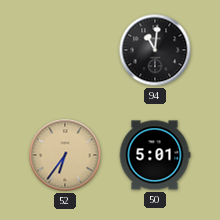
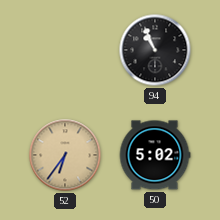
94: 11:01 -> 10:56
50: 5:01 -> 5:02
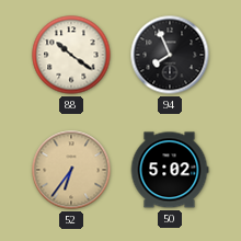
88: none -> 10:21
94: 10:56 -> 7:56
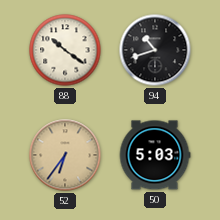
94: 7:56 -> 10:42
50: 5:02 -> 5:03
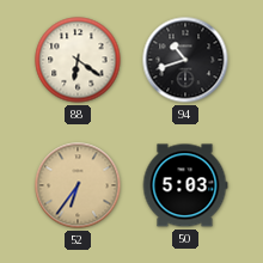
88: 10:21 -> 6:21
